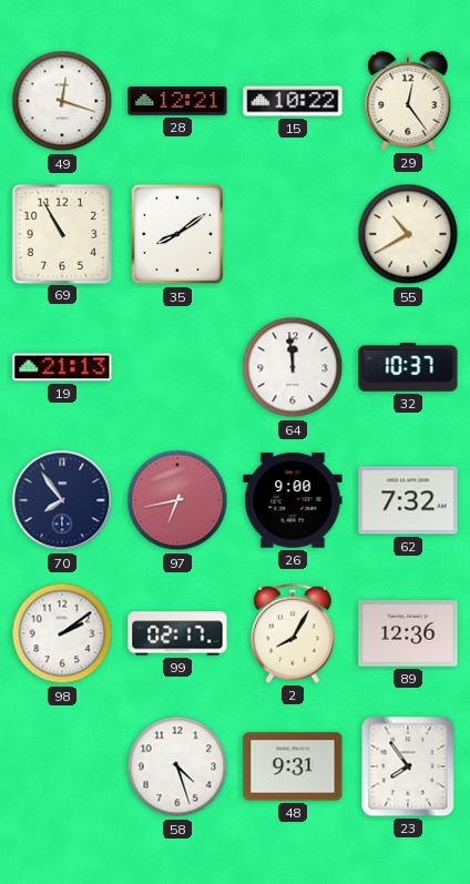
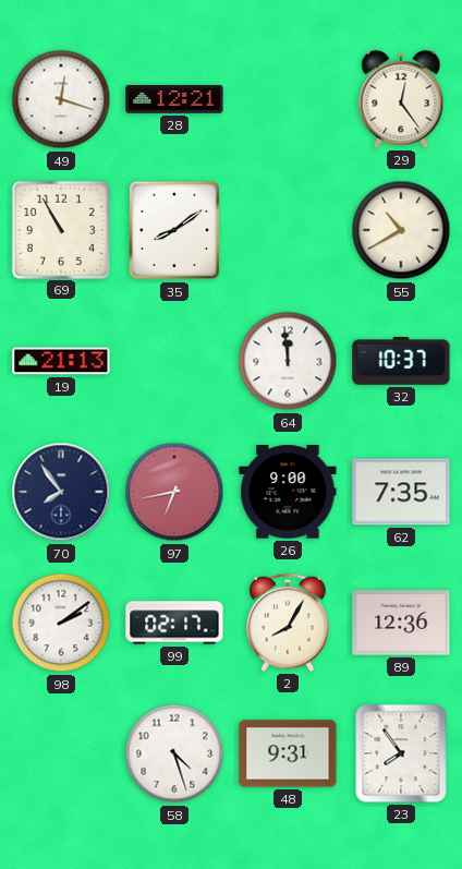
15: 10:22 -> none
62: 7:32 -> 7:35
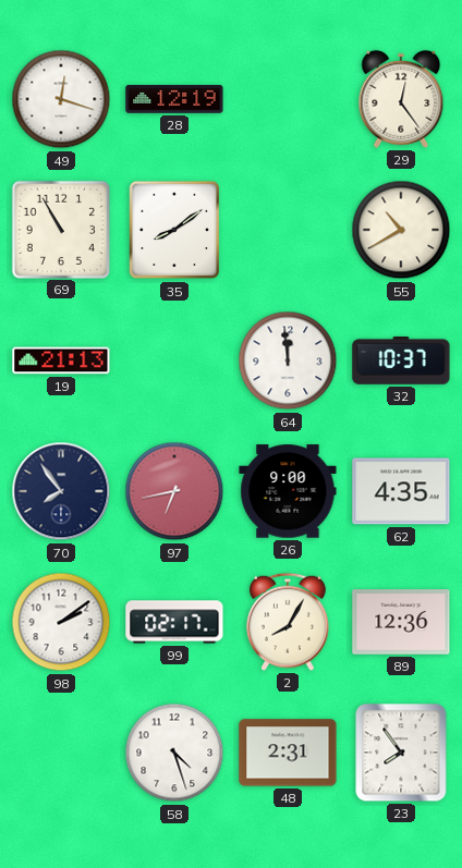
28: 12:21 -> 12:19
62: 7:35 -> 4:35
48: 9:31 -> 2:31
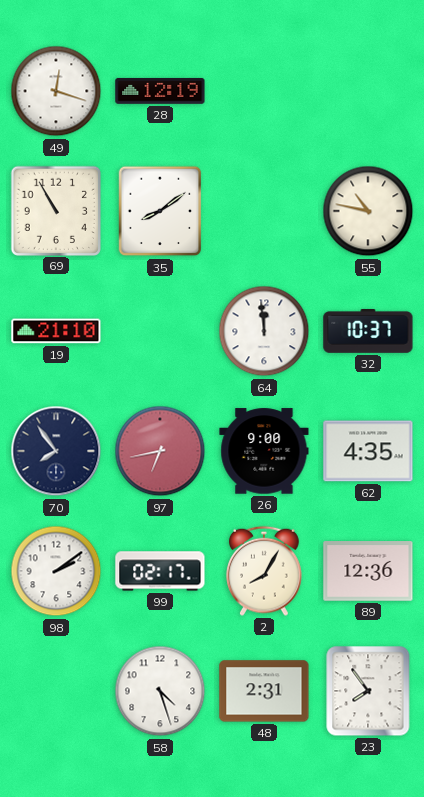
29: 12:24 -> none
55: 10:40 -> 10:47
19: 21:13 -> 21:10
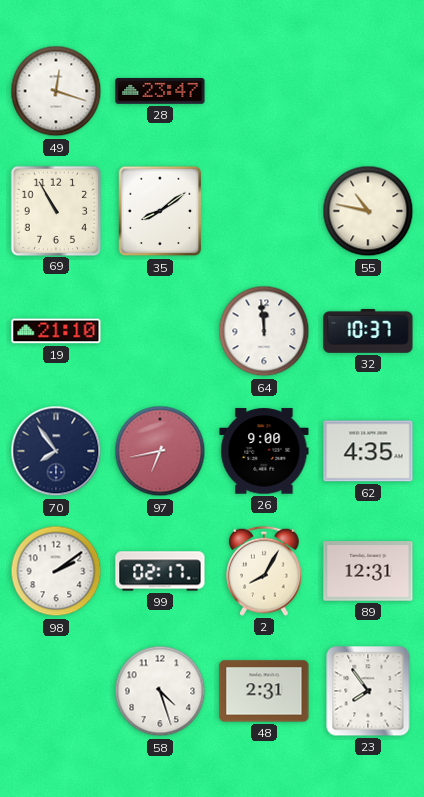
28: 12:19 -> 23:47
89: 12:36 -> 12:31
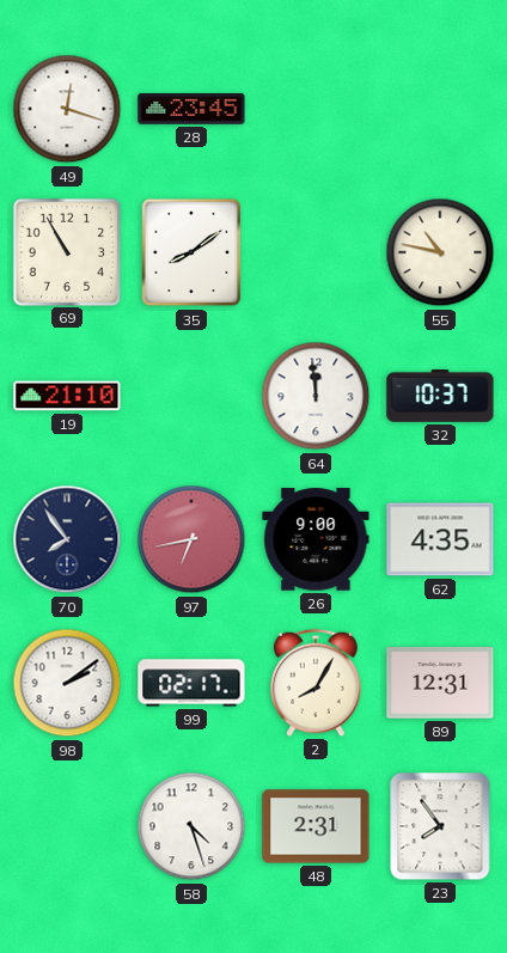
28: 23:47 -> 23:45
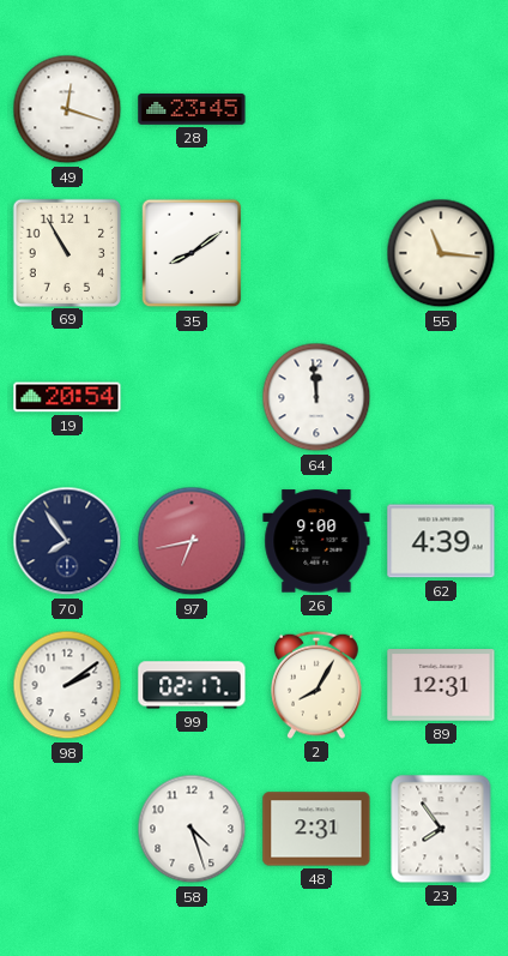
55: 10:47 -> 11:16
19: 21:10 -> 20:54
32: 10:37 -> none
62: 4:35 -> 4:39
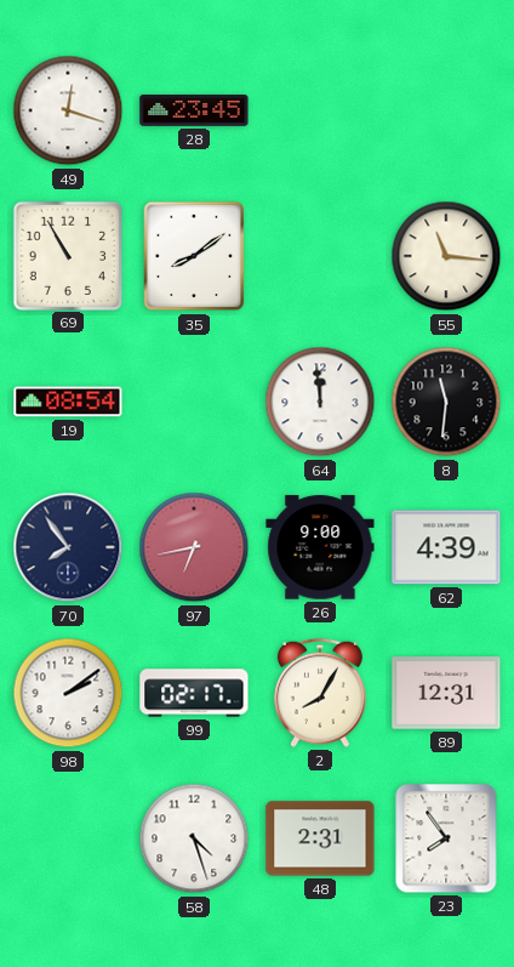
19: 20:54 -> 08:54
8: none -> 11:31
